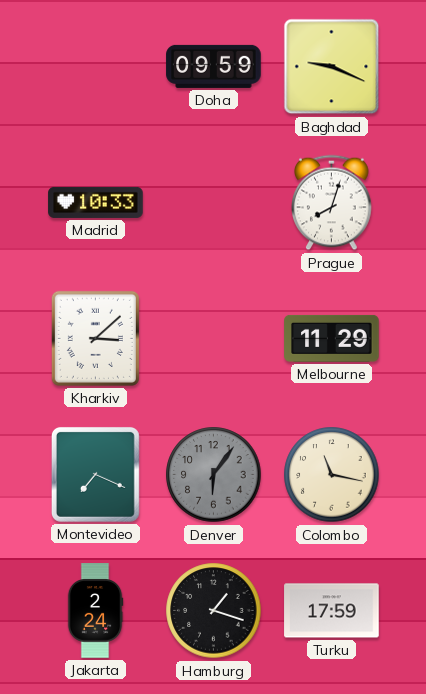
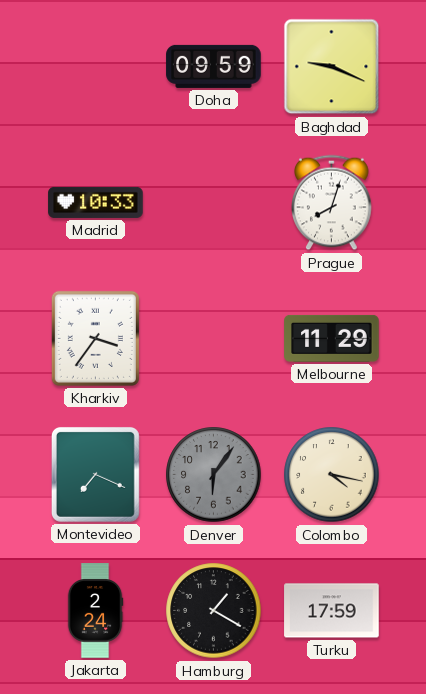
Kharkiv: 3:08 -> 3:36
Colombo: 11:17 -> 4:17
Hamburg: 1:18 -> 1:20
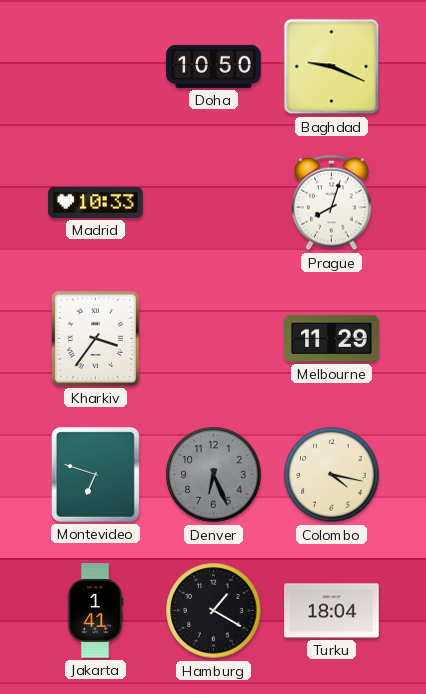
Doha: 09:59 -> 10:50
Montevideo: 7:19 -> 6:48
Denver: 6:06 -> 6:26
Jakarta: 2:24 -> 1:41
Turku: 17:59 -> 18:04
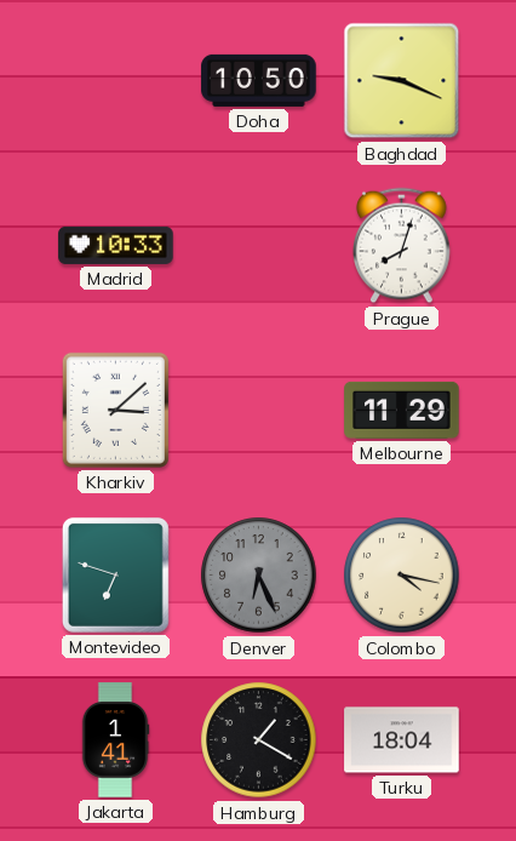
Kharkiv: 3:36 -> 3:08
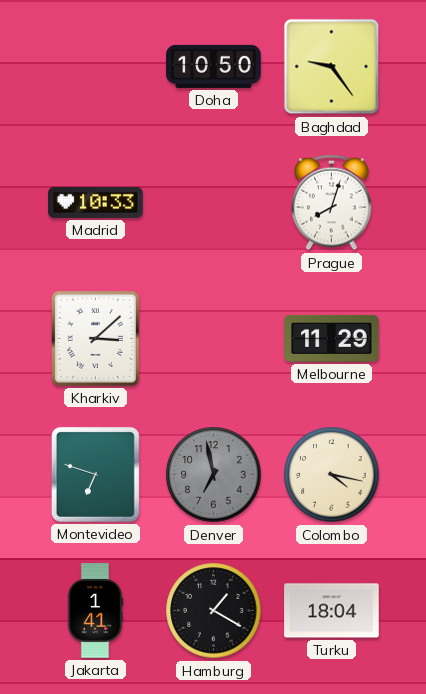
Baghdad: 9:19 -> 9:24
Denver: 6:26 -> 6:58
